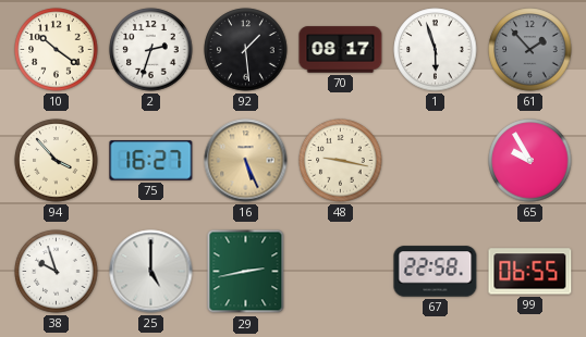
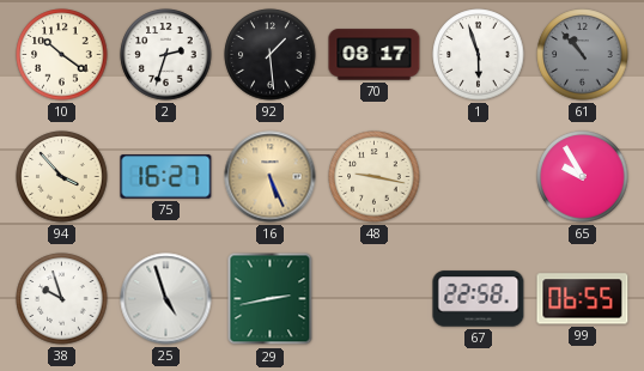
61: 1:53 -> 10:53
25: 5:00 -> 4:57
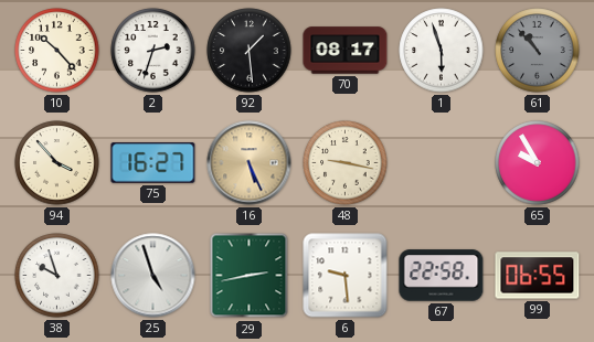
10: 10:21 -> 10:23
6: none -> 9:29
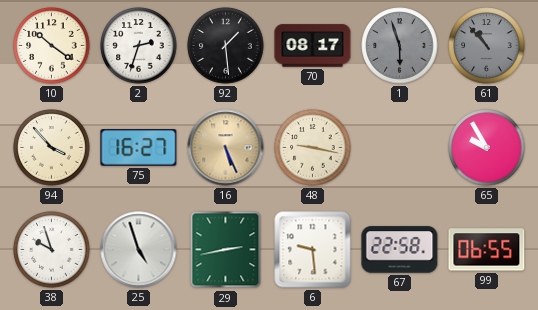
10: 10:23 -> 10:21
1 dial: white -> grey
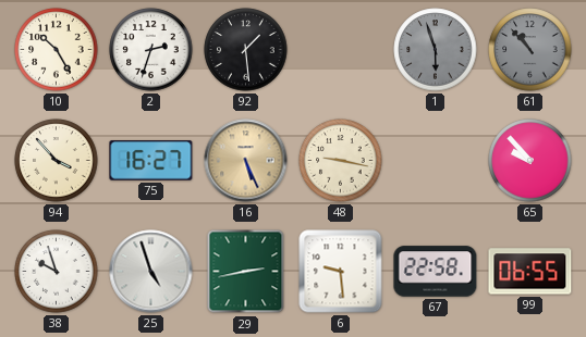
10: 10:21 -> 10:25
70: 08:17 -> none
65: 9:55 -> 9:53
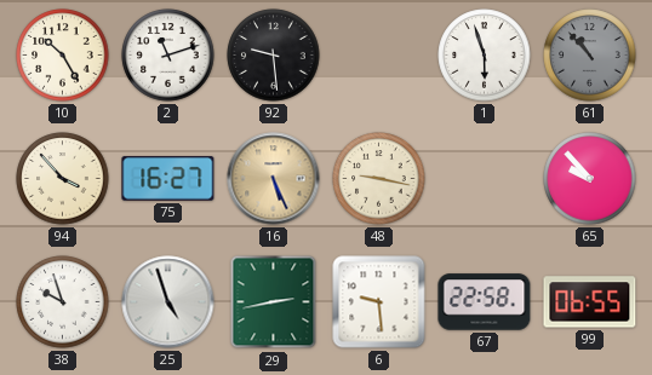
2: 2:33 -> 11:12
92: 1:29 -> 9:29
1 dial: grey -> white
